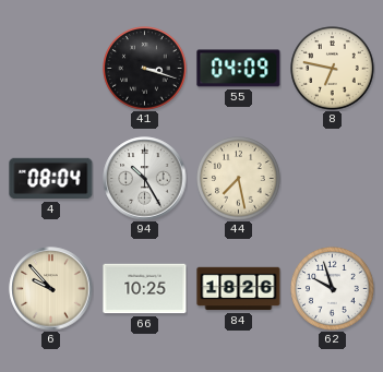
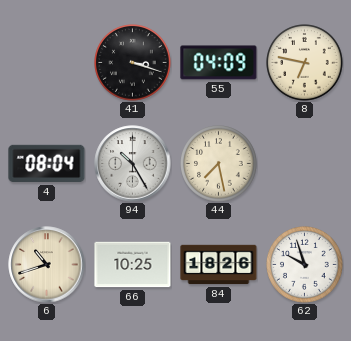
6: 9:53 -> 10:42
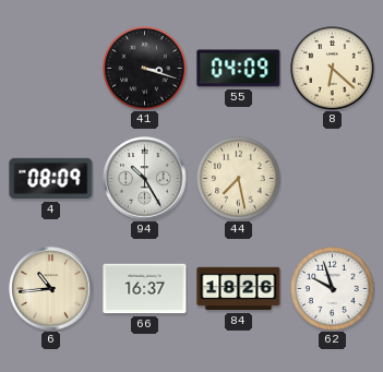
8: 6:47 -> 6:22
4: 08:04 -> 08:09
6: 10:42 -> 10:44
66: 10:25 -> 16:37
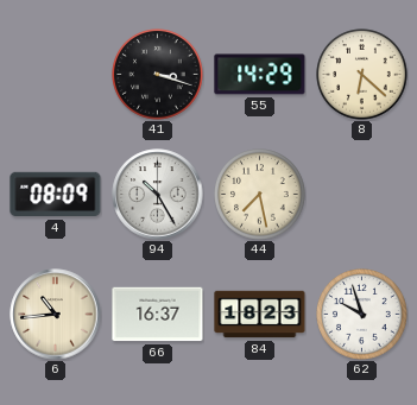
55: 04:09 -> 14:29
84: 18:26 -> 18:23
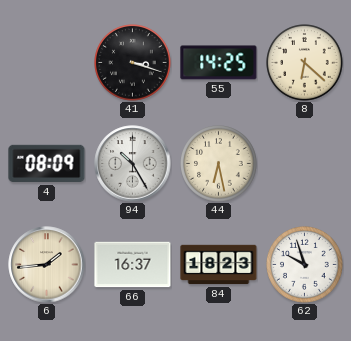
55: 14:29 -> 14:25
44: 7:28 -> 6:28
6: 10:44 -> 1:44
